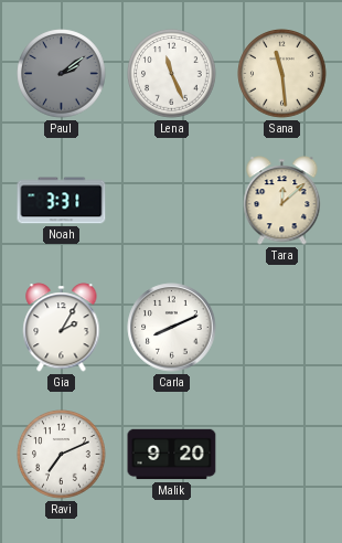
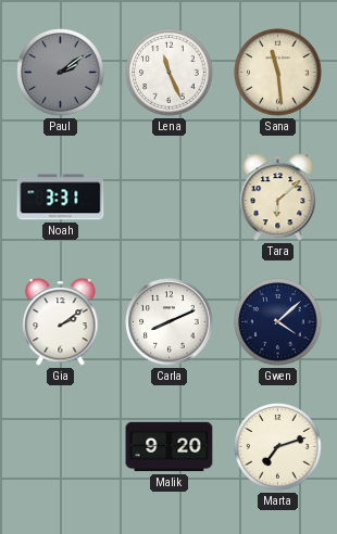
Tara: 12:08 -> 6:08
Gia: 2:05 -> 2:09
Gwen: none -> 4:08
Ravi: 7:11 -> none
Marta: none -> 7:12
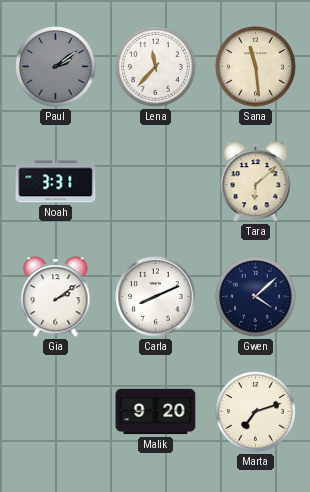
Lena: 11:26 -> 11:37
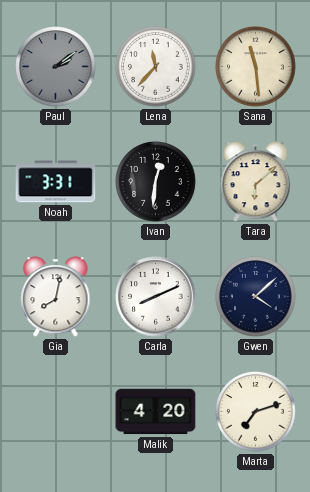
Ivan: none -> 12:31
Gia: 2:09 -> 8:02
Malik: 9:20 -> 4:20
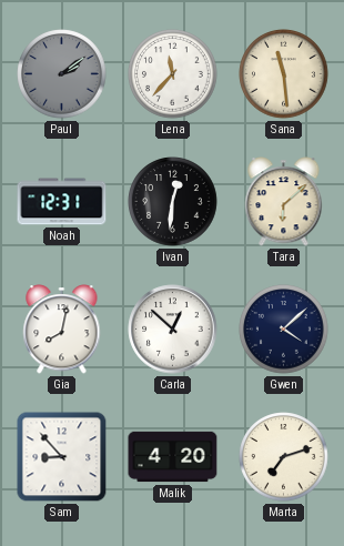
Noah: 3:31 -> 12:31
Carla: 8:11 -> 12:52
Sam: none -> 8:53
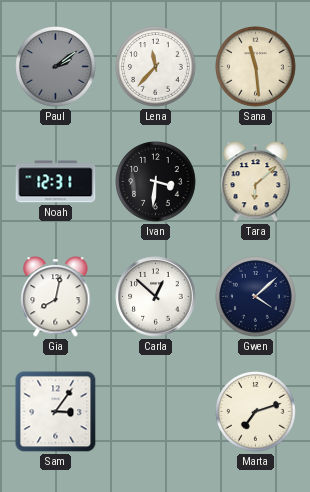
Ivan: 12:31 -> 3:31
Sam: 8:53 -> 3:06
Malik: 4:20 -> none
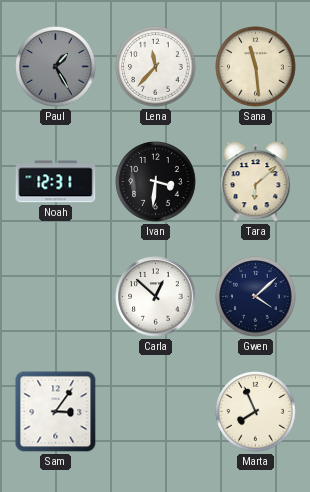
Paul: 2:09 -> 1:25
Gia: 8:02 -> none
Marta: 7:12 -> 7:56
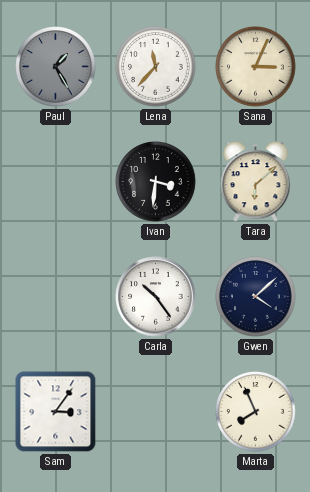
Sana: 11:29 -> 3:04
Noah: 12:31 -> none
Carla: 12:52 -> 10:24
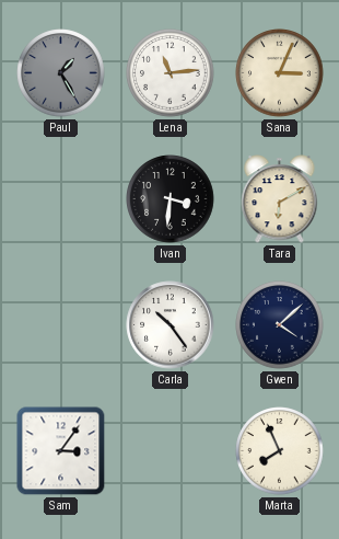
Lena: 11:37 -> 11:14
Tara: 6:08 -> 6:10
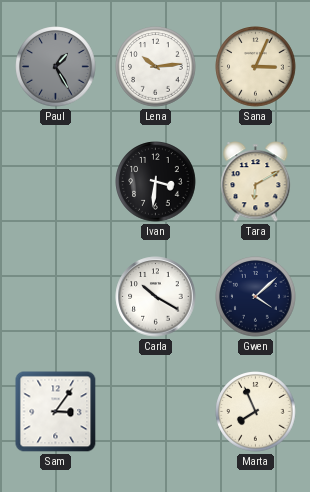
Lena: 11:14 -> 10:14
Carla: 10:24 -> 10:20
